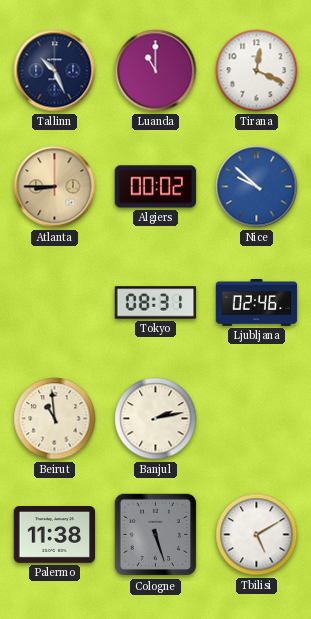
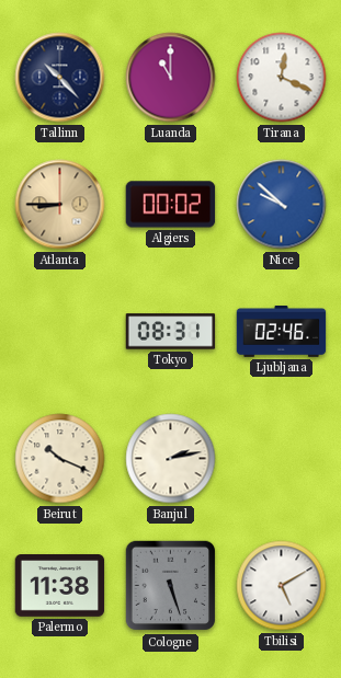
Tallinn: 10:26 -> 10:23
Beirut: 10:59 -> 10:19
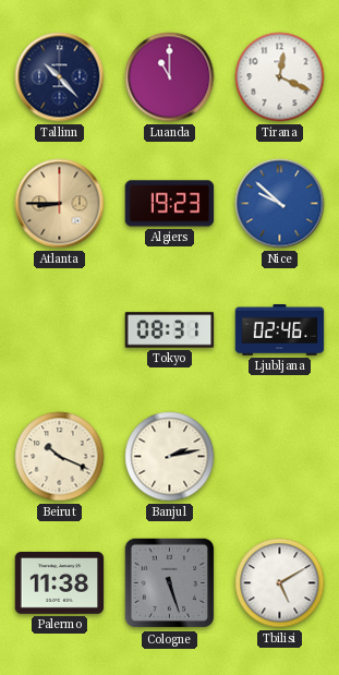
Algiers: 00:02 -> 19:23
